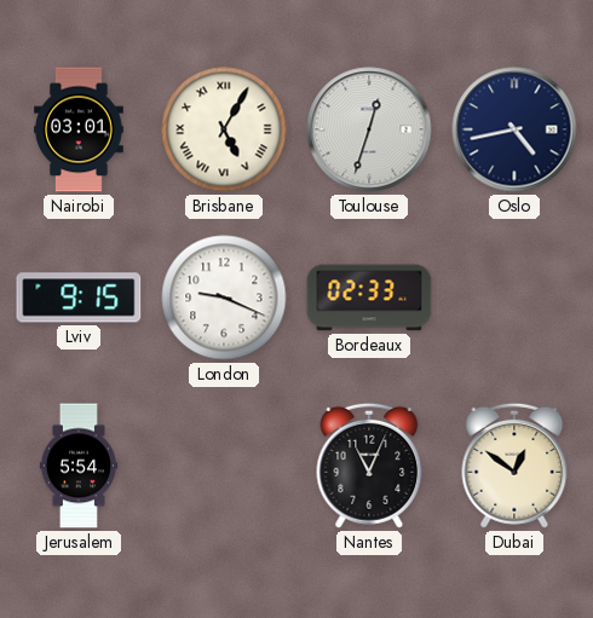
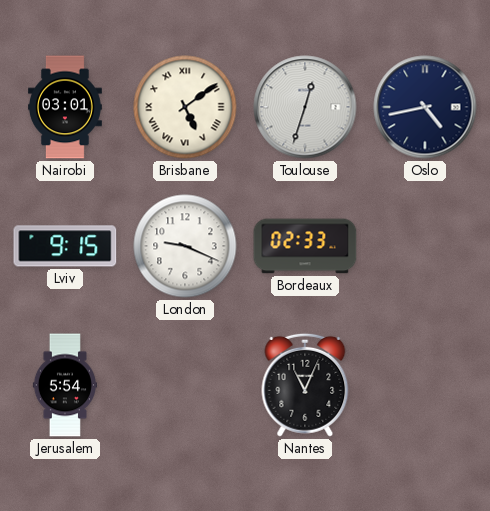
Brisbane: 5:05 -> 5:09
Dubai: 12:51 -> none
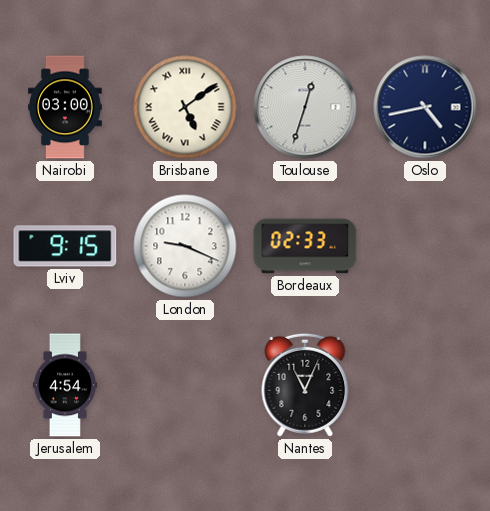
Nairobi: 03:01 -> 03:00
Jerusalem: 5:54 -> 4:54
